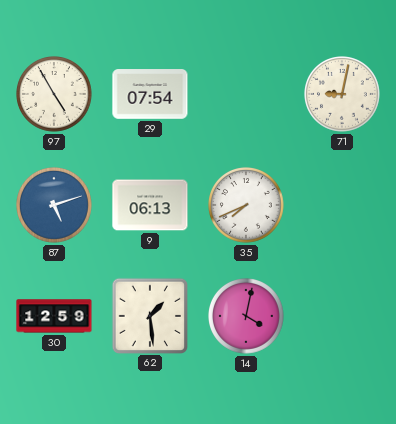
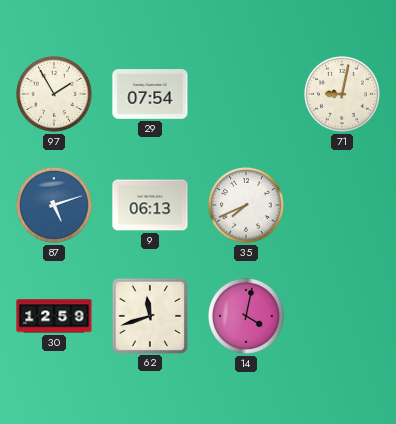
97: 4:55 -> 1:55
62: 1:29 -> 11:42
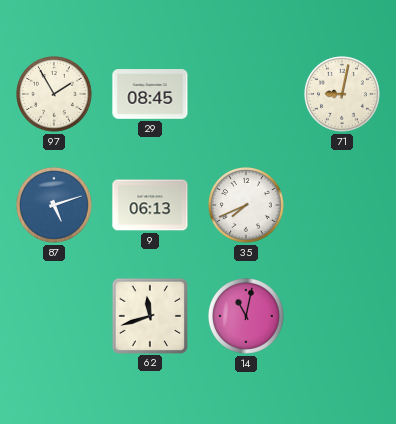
29: 07:54 -> 08:45
30: 12:59 -> none
14: 4:02 -> 11:02
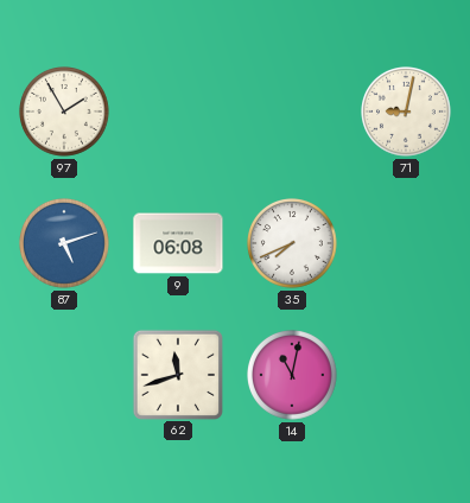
29: 08:45 -> none
9: 06:13 -> 06:08
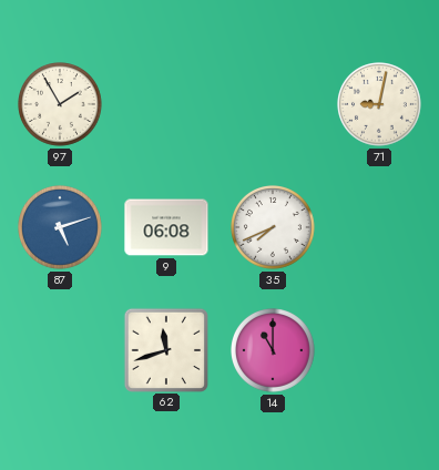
14: 11:02 -> 11:00
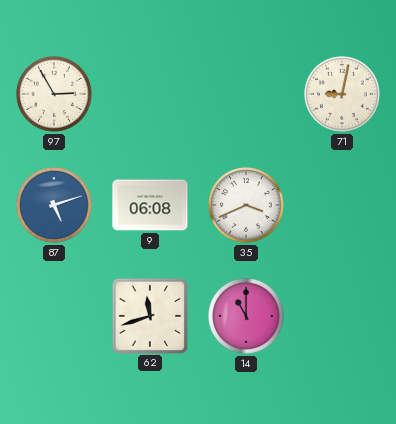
97: 1:55 -> 2:55
35: 7:41 -> 3:41
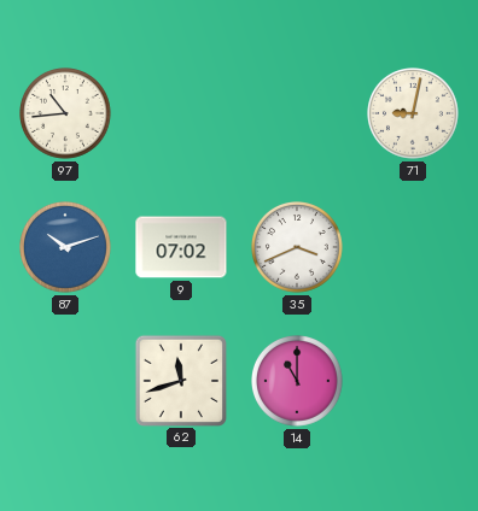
97: 2:55 -> 10:44
87: 5:12 -> 10:12
9: 06:08 -> 07:02
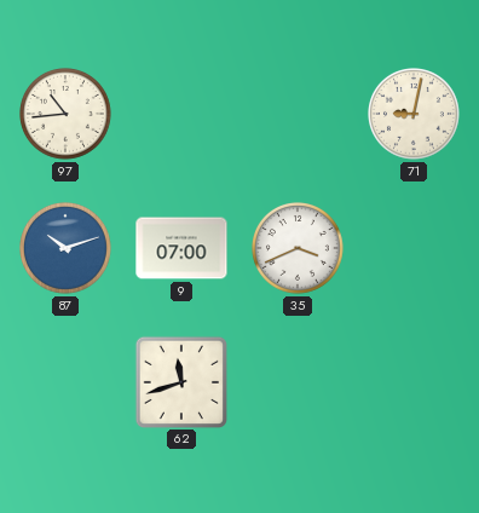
9: 07:02 -> 07:00
14: 11:00 -> none
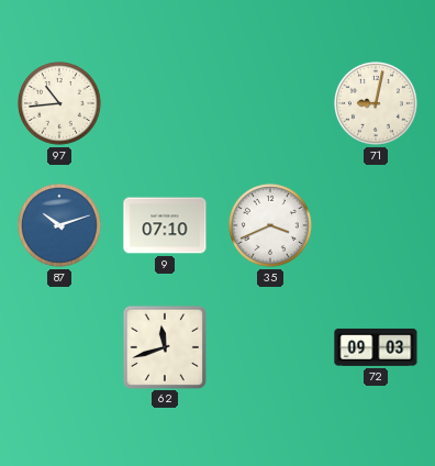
9: 07:00 -> 07:10
72: none -> 09:03
